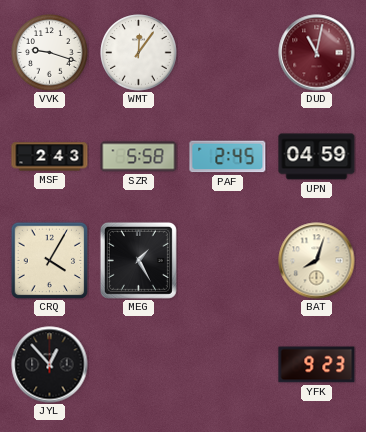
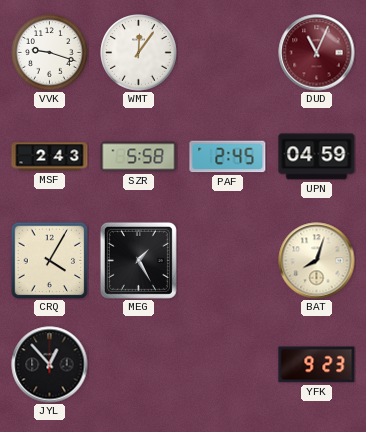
DUD: 11:02 -> 11:04
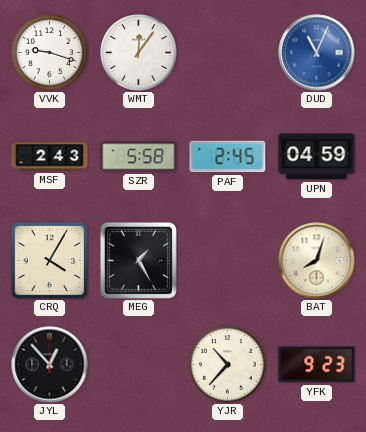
DUD dial: burgundy -> blue
YJR: none -> 10:37
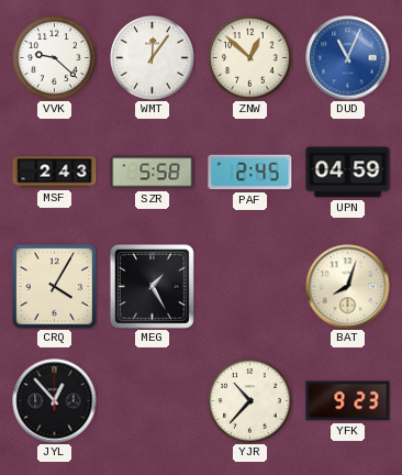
VVK: 9:18 -> 9:22
ZNW: none -> 12:52
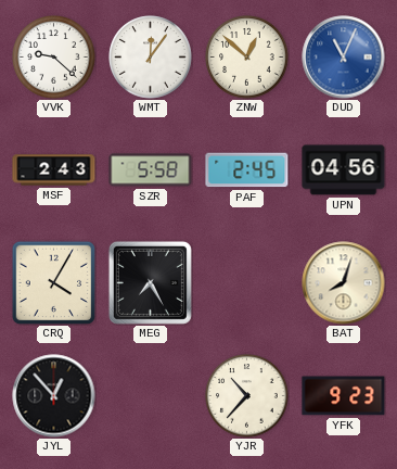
UPN: 04:59 -> 04:56
MEG: 1:25 -> 7:25
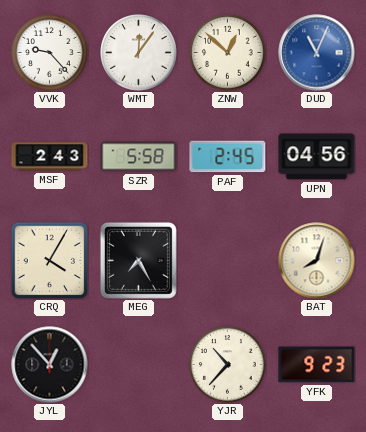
VVK: 9:22 -> 9:23
